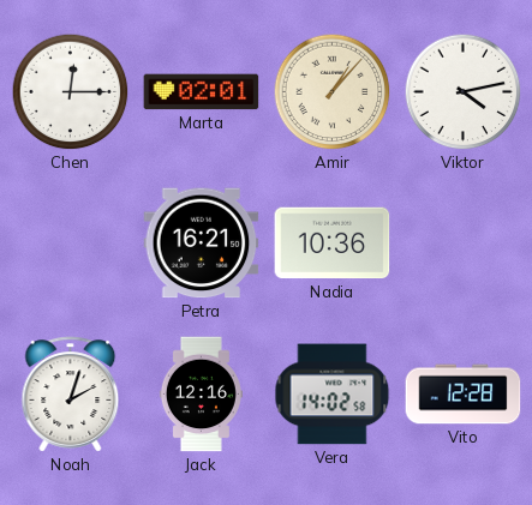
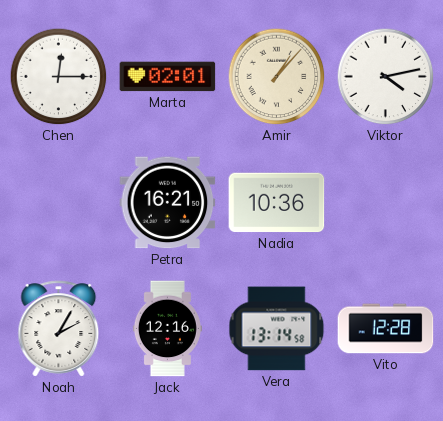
Noah: 2:03 -> 2:05
Vera: 14:02 -> 13:14
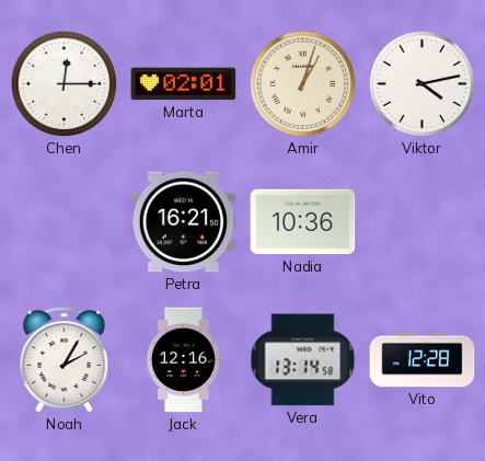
Amir: 1:07 -> 1:03
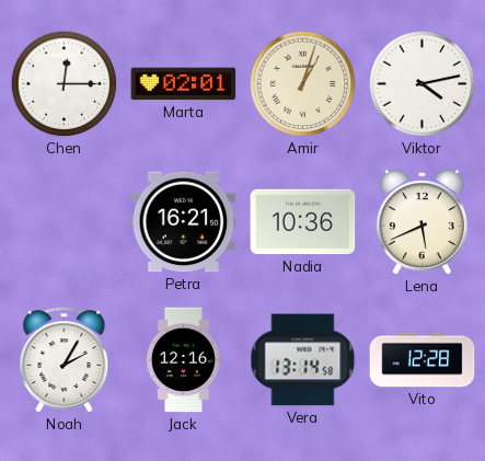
Lena: none -> 5:41
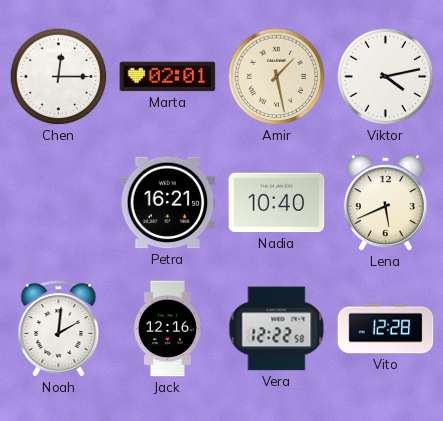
Amir: 1:03 -> 1:28
Nadia: 10:36 -> 10:40
Noah: 2:05 -> 2:01
Vera: 13:14 -> 12:22
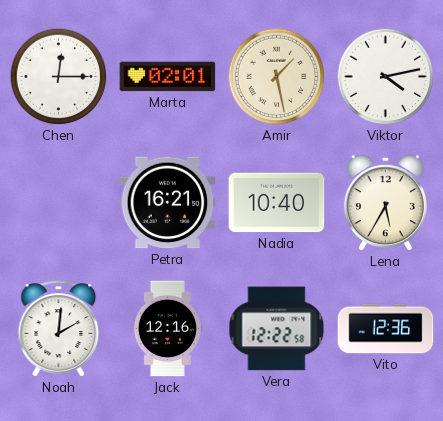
Lena: 5:41 -> 5:35
Vito: 12:28 -> 12:36
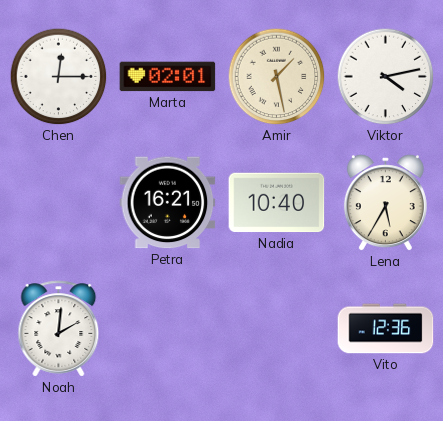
Jack: 12:16 -> none
Vera: 12:22 -> none
